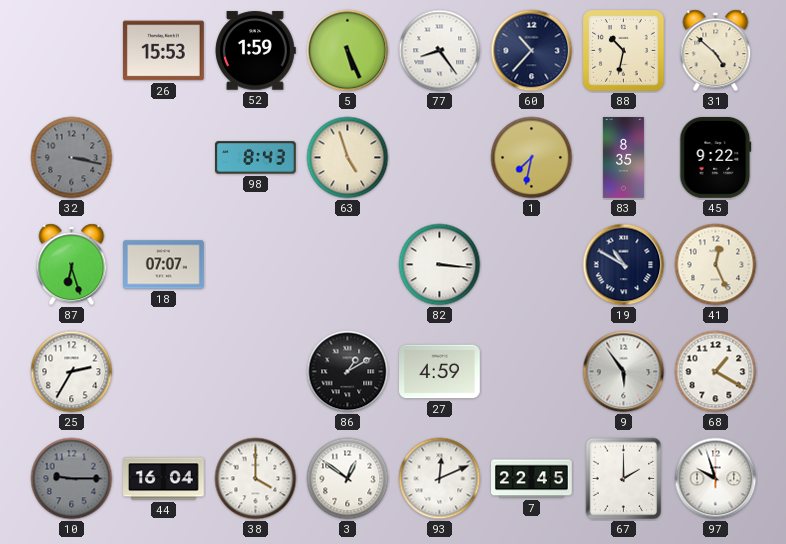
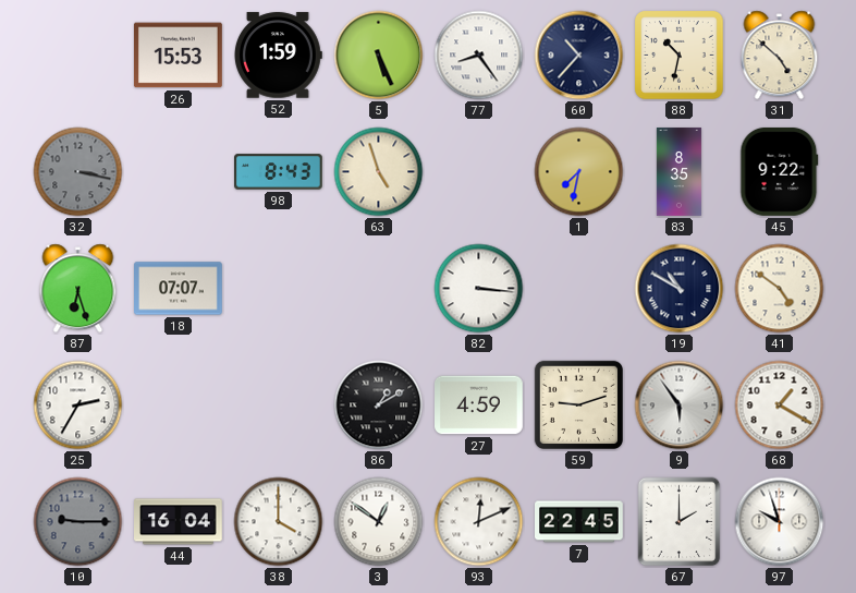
41: 12:26 -> 4:51
59: none -> 9:12
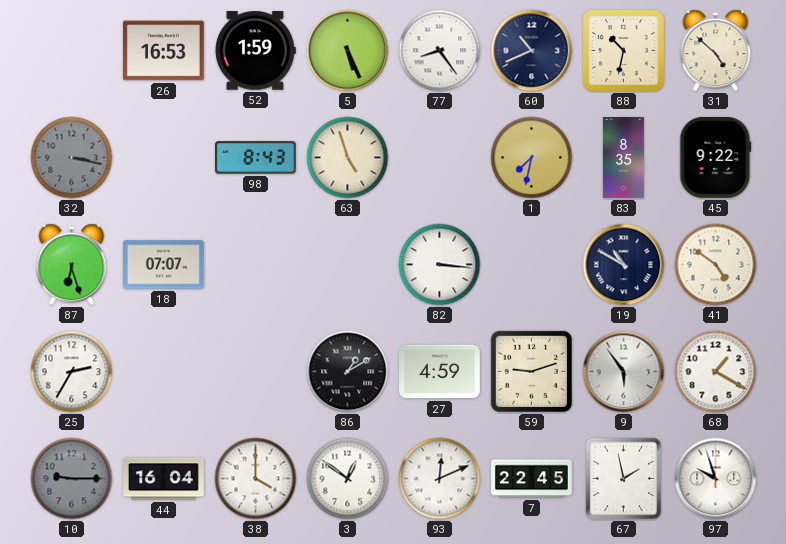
26: 15:53 -> 16:53
60: 10:37 -> 10:41
67: 2:00 -> 1:58
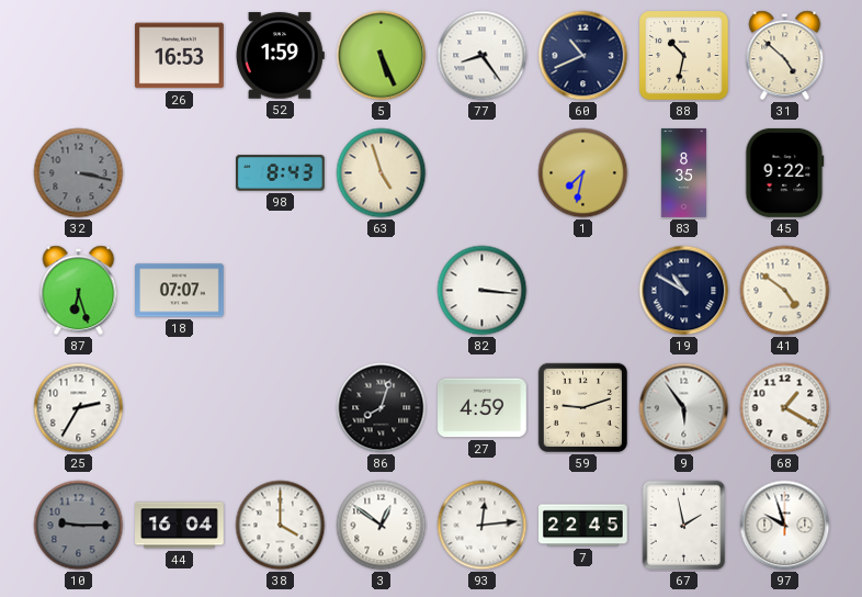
86: 1:10 -> 8:03
93: 12:11 -> 12:14
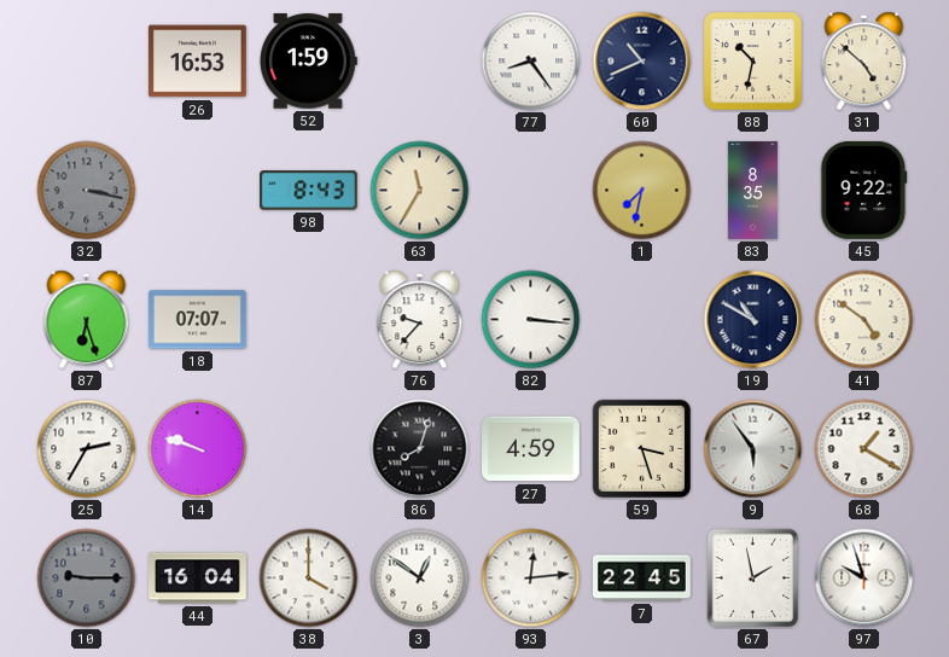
5: 5:26 -> none
63: 4:57 -> 11:35
76: none -> 9:37
14: none -> 9:48
59: 9:12 -> 3:27
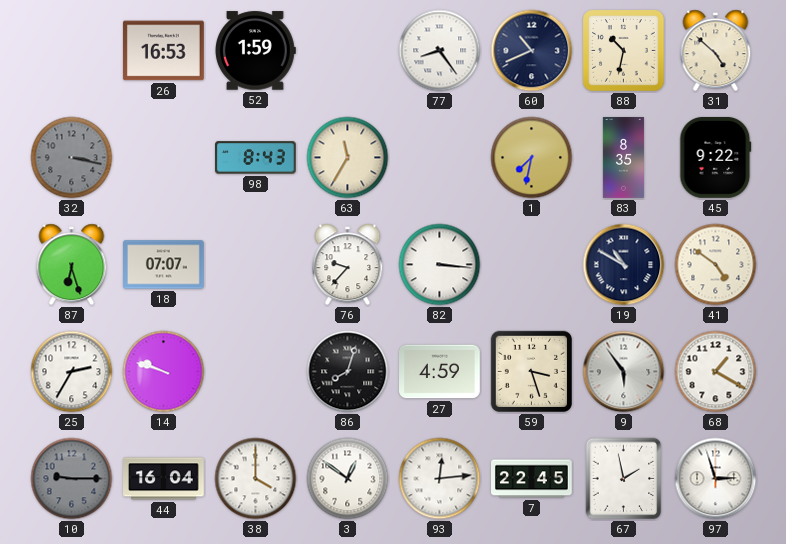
97: 9:57 -> 2:57
